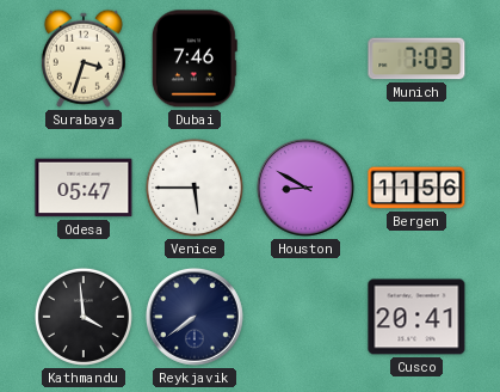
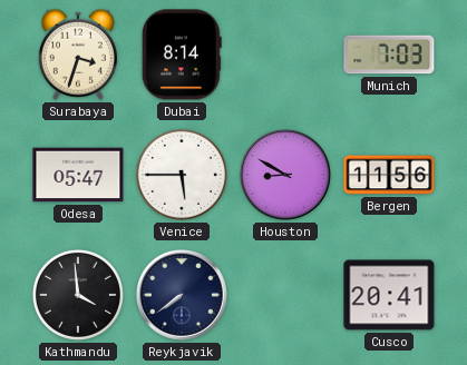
Dubai: 7:46 -> 8:14
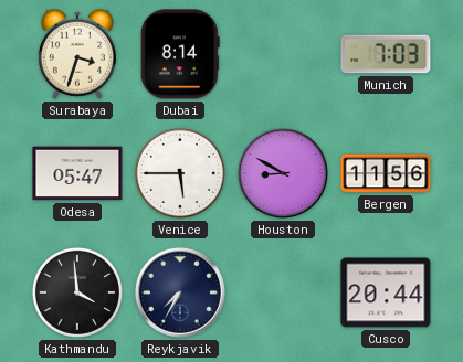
Reykjavik: 7:39 -> 7:35
Cusco: 20:41 -> 20:44
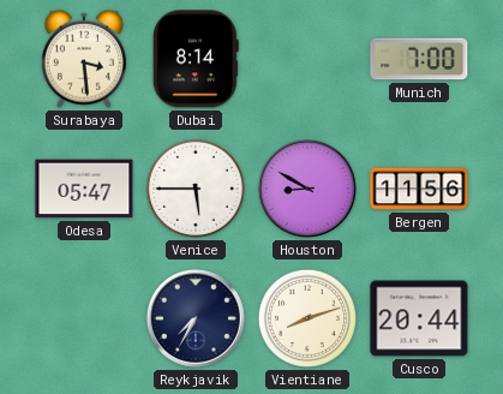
Surabaya: 3:33 -> 3:29
Munich: 7:03 -> 7:00
Kathmandu: 3:59 -> none
Vientiane: none -> 8:12
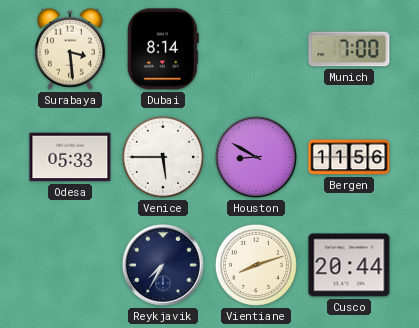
Odesa: 05:47 -> 05:33
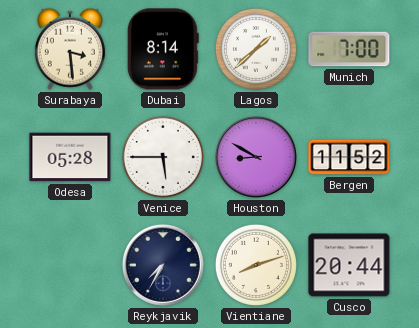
Lagos: none -> 1:38
Odesa: 05:33 -> 05:28
Bergen: 11:56 -> 11:52
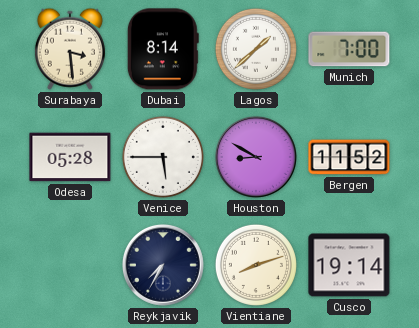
Cusco: 20:44 -> 19:14
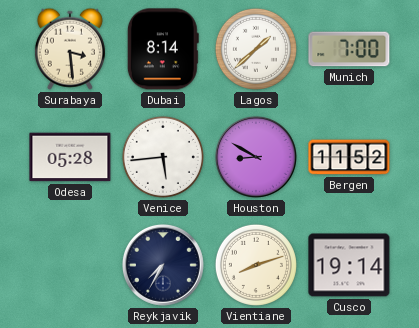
Venice: 5:45 -> 5:44
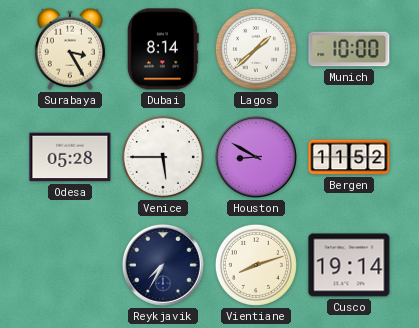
Surabaya: 3:29 -> 3:25
Munich: 7:00 -> 10:00
Venice: 5:44 -> 5:45
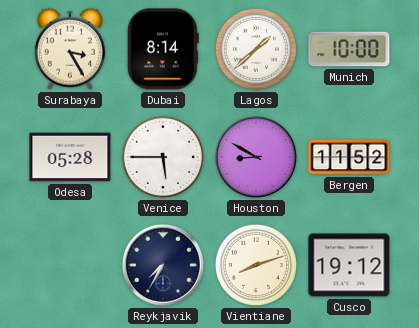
Cusco: 19:14 -> 19:12
